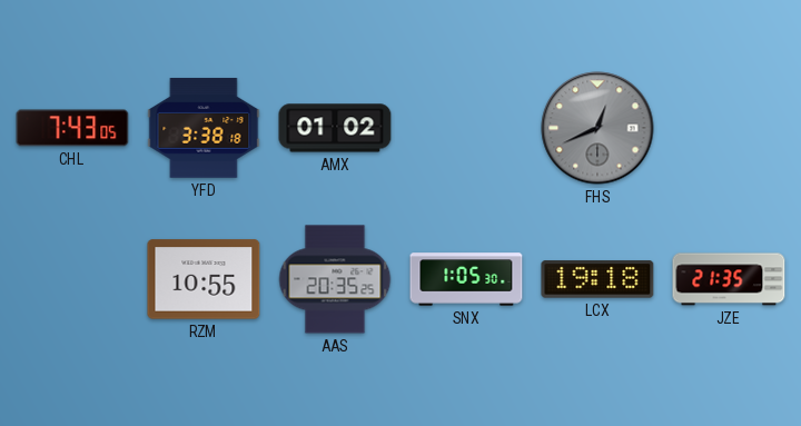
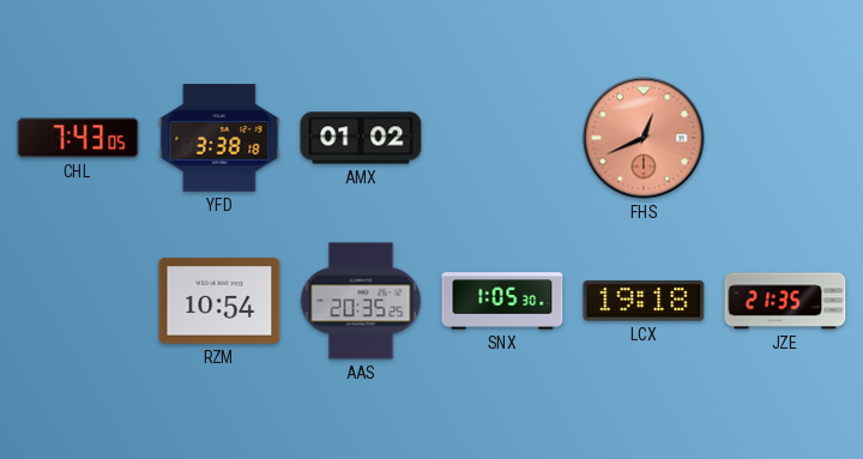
FHS dial: grey -> salmon
RZM: 10:55 -> 10:54
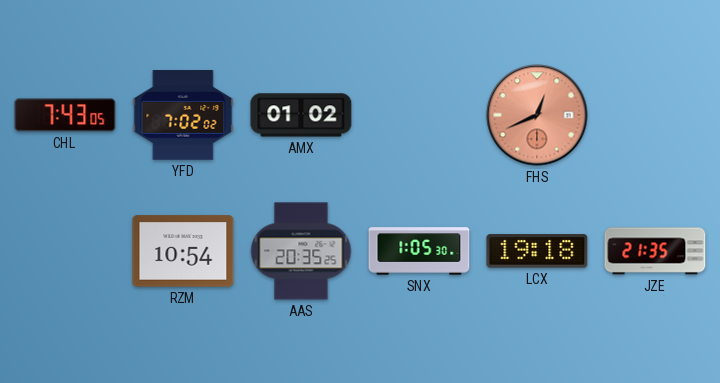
YFD: 3:38 -> 7:02
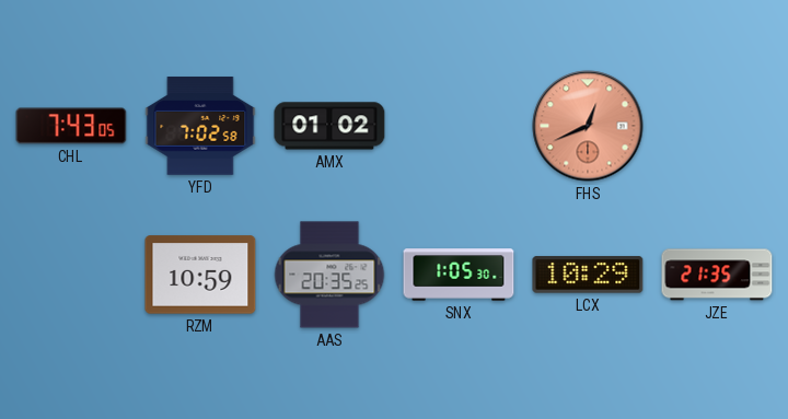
YFD: 7:02:02 -> 7:02:58
RZM: 10:54 -> 10:59
LCX: 19:18 -> 10:29
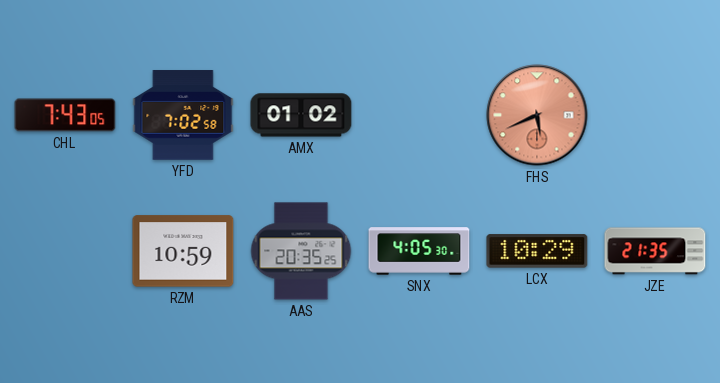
FHS: 12:41 -> 5:41
SNX: 1:05 -> 4:05
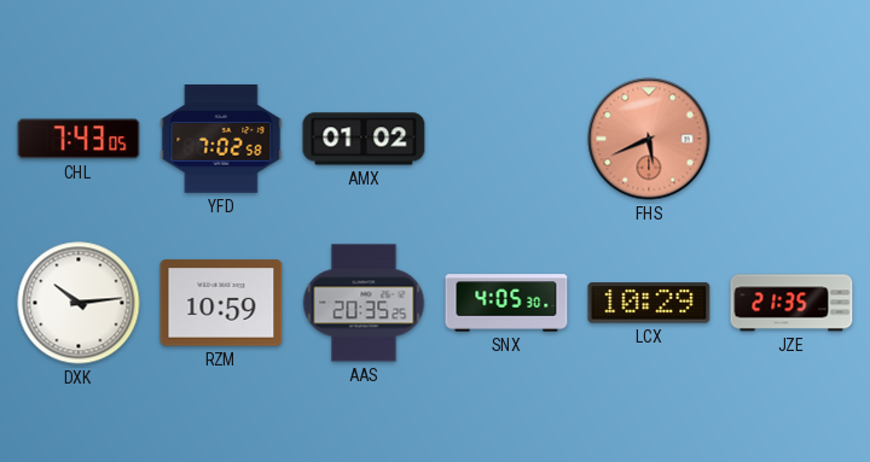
DXK: none -> 10:14
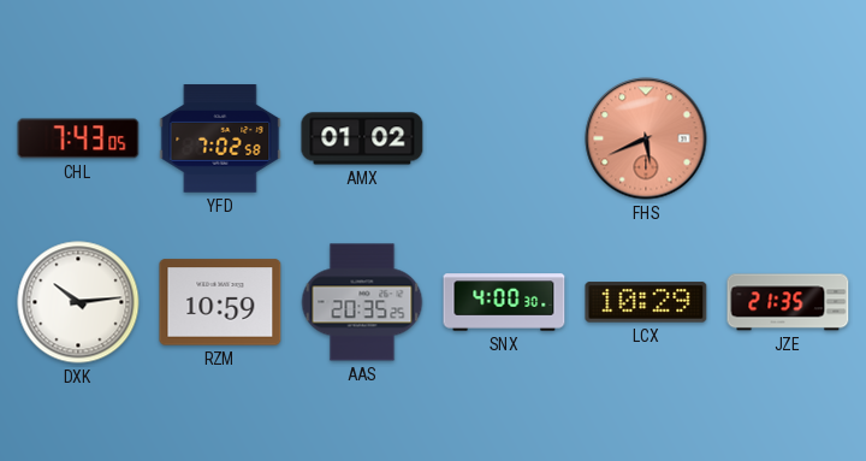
SNX: 4:05 -> 4:00
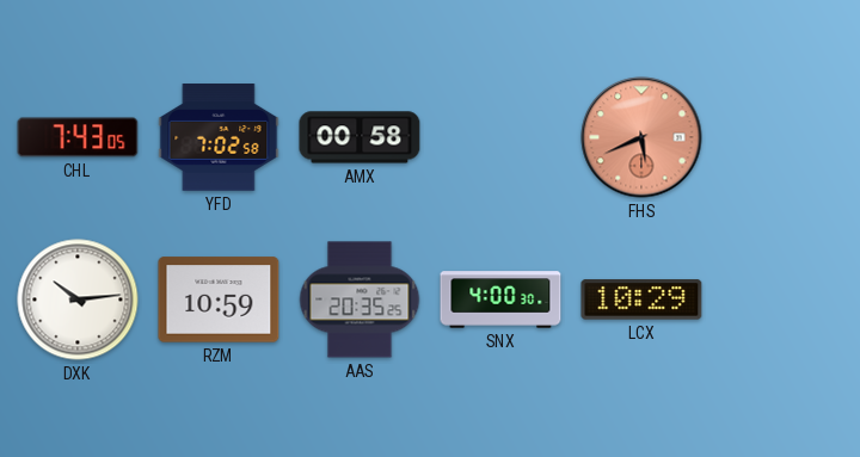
AMX: 01:02 -> 00:58
JZE: 21:35 -> none
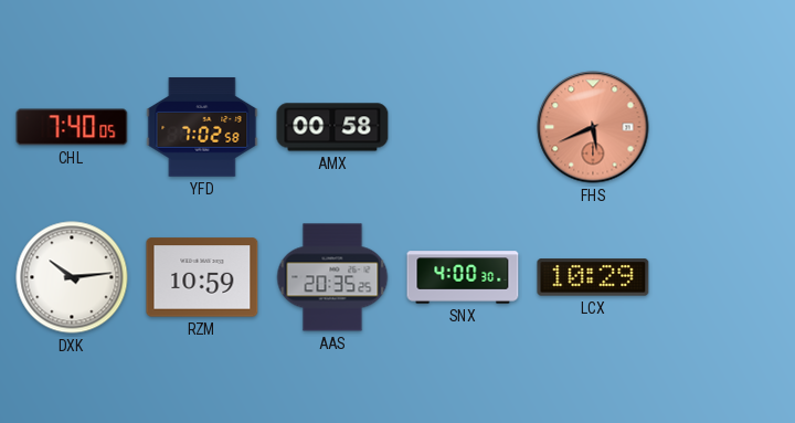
CHL: 7:43 -> 7:40
